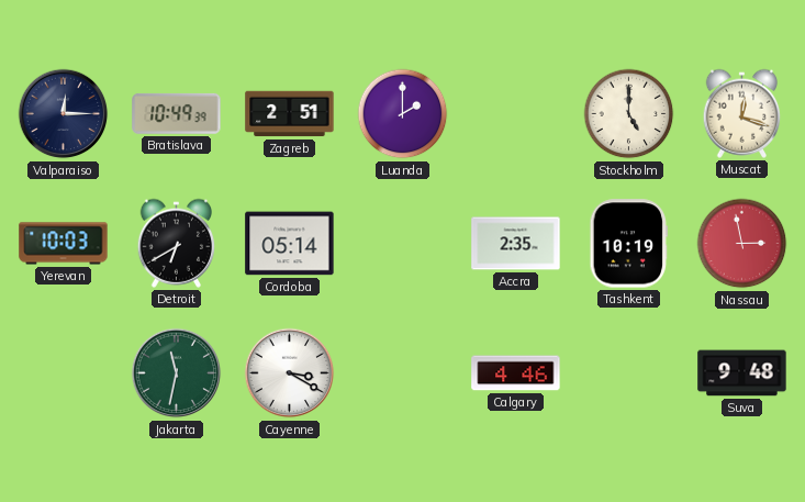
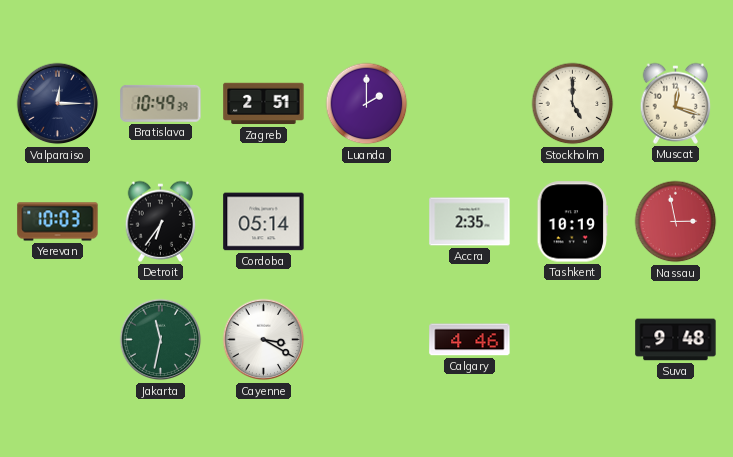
Detroit: 6:40 -> 6:36
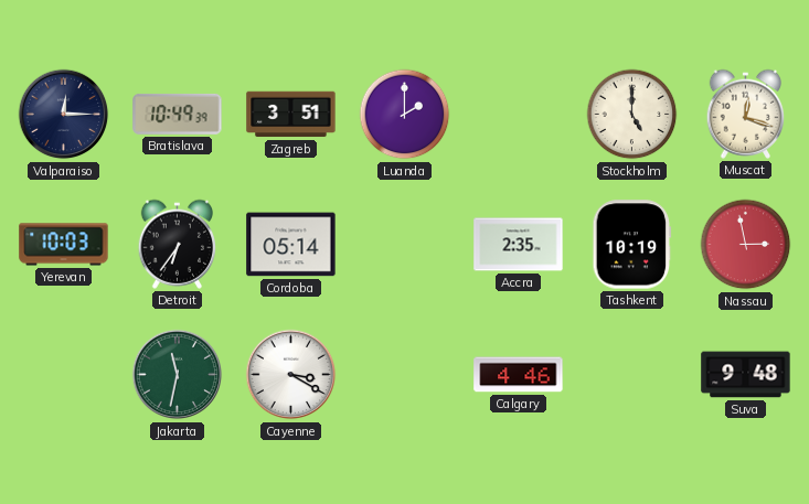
Zagreb: 2:51 -> 3:51
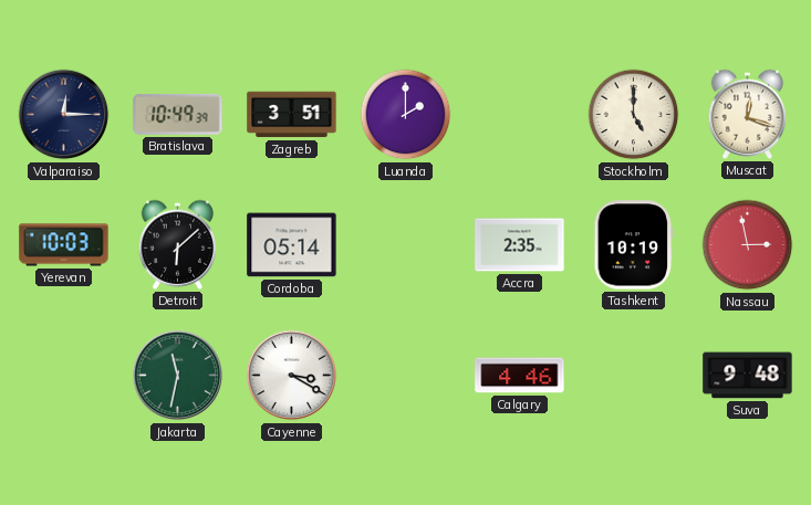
Detroit: 6:36 -> 6:08
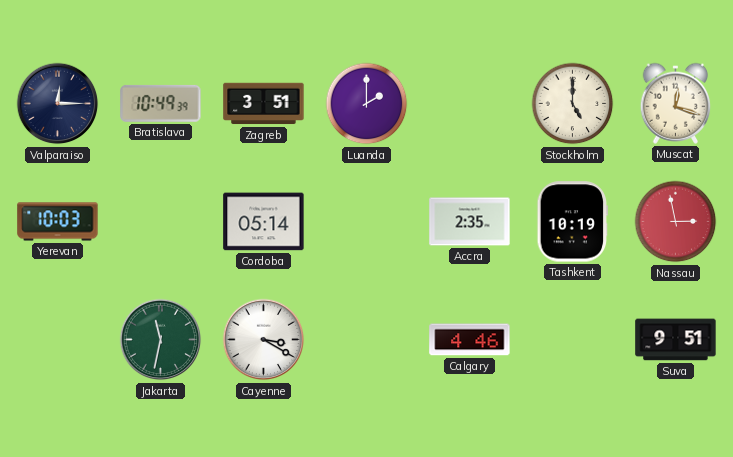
Detroit: 6:08 -> none
Suva: 9:48 -> 9:51
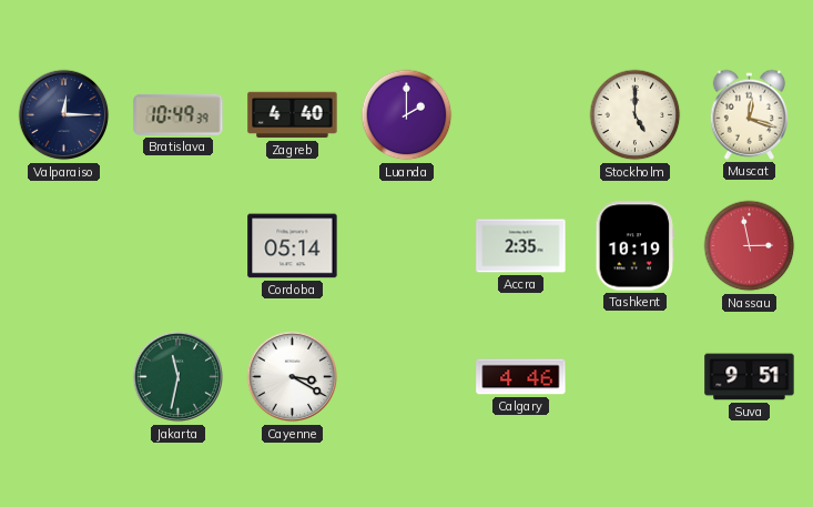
Zagreb: 3:51 -> 4:40
Yerevan: 10:03 -> none
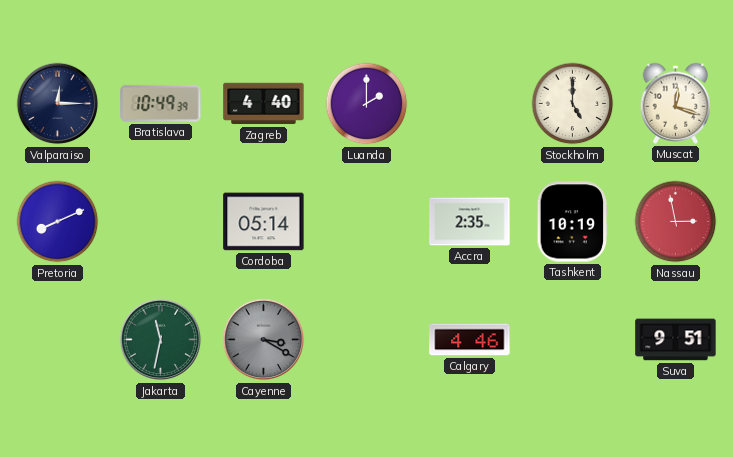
Pretoria: none -> 8:11
Cayenne dial: white -> grey
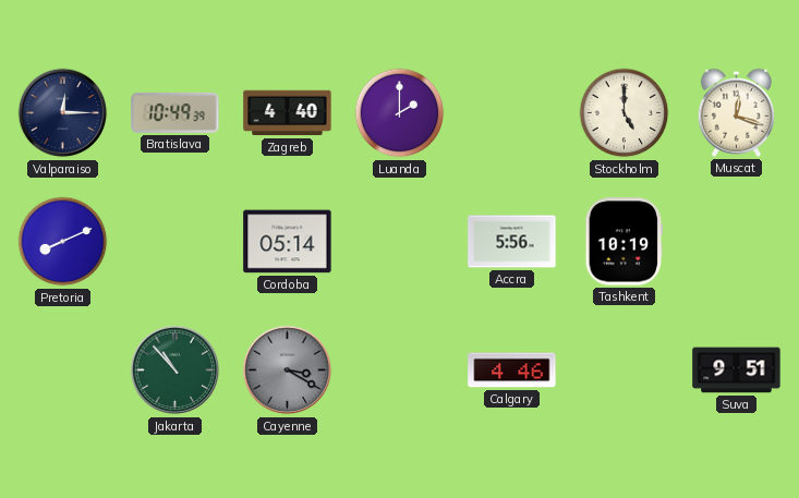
Accra: 2:35 -> 5:56
Nassau: 2:58 -> none
Jakarta: 11:32 -> 10:53
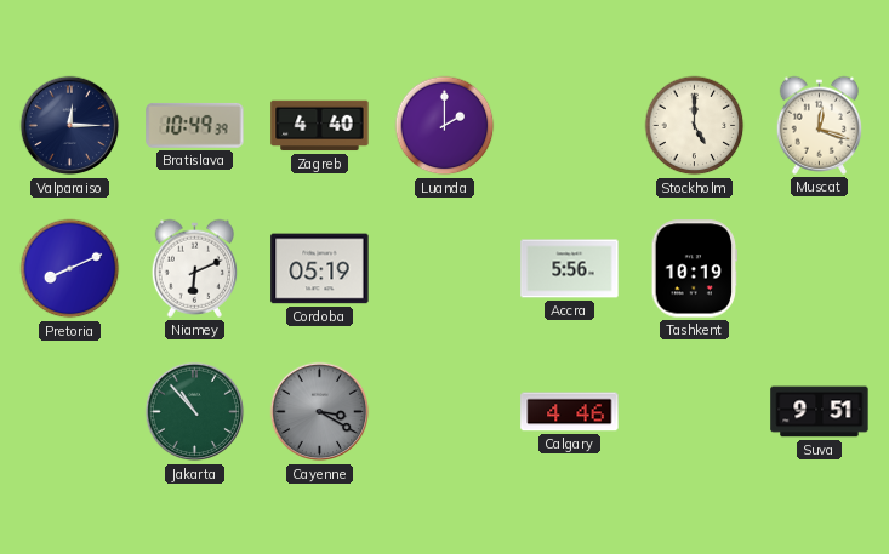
Niamey: none -> 6:11
Cordoba: 05:14 -> 05:19
